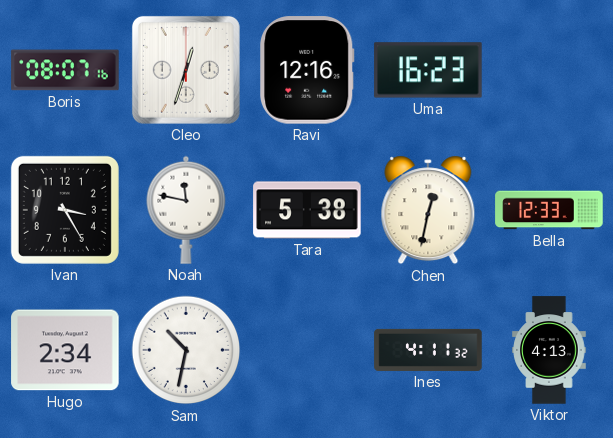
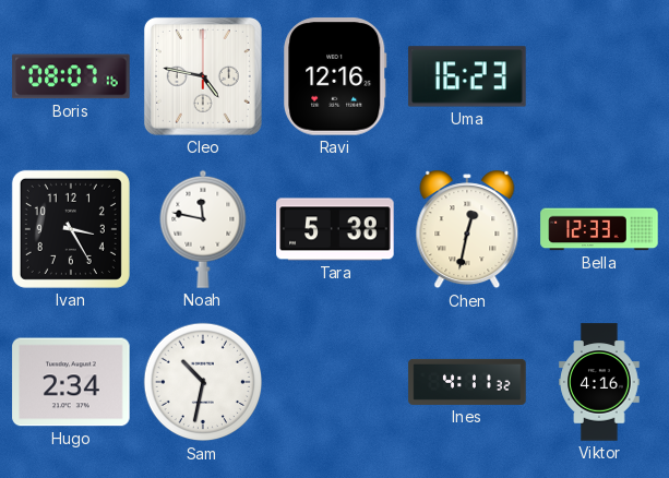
Cleo: 12:33 -> 4:47
Viktor: 4:13 -> 4:16
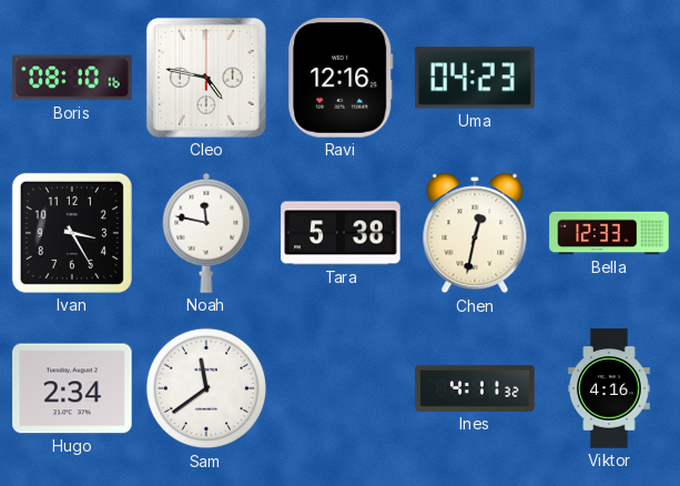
Boris: 08:07 -> 08:10
Uma: 16:23 -> 04:23
Sam: 10:32 -> 11:39
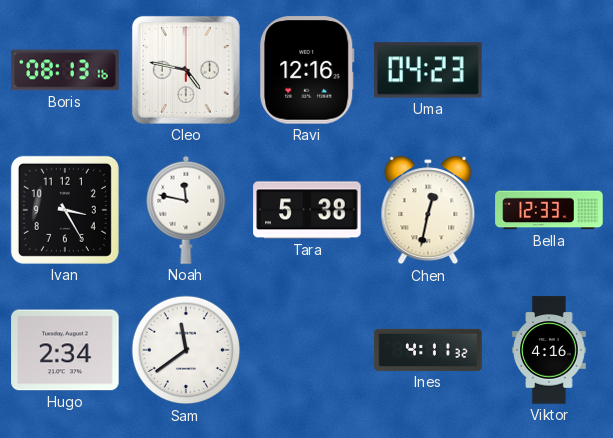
Boris: 08:10 -> 08:13
